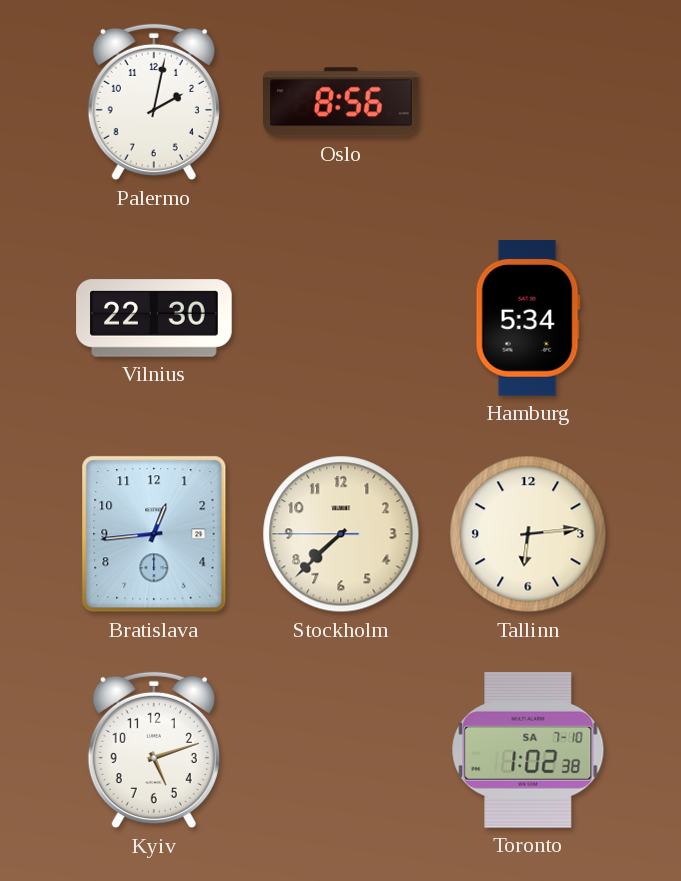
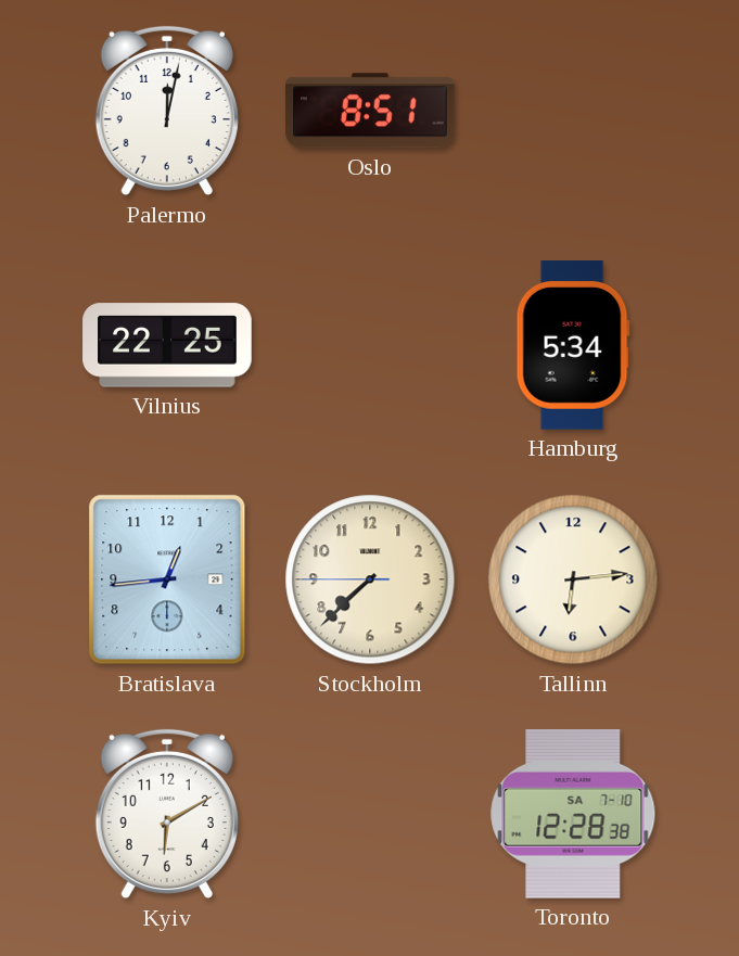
Palermo: 2:02 -> 12:02
Oslo: 8:56 -> 8:51
Vilnius: 22:30 -> 22:25
Kyiv: 5:12 -> 6:10
Toronto: 1:02 -> 12:28
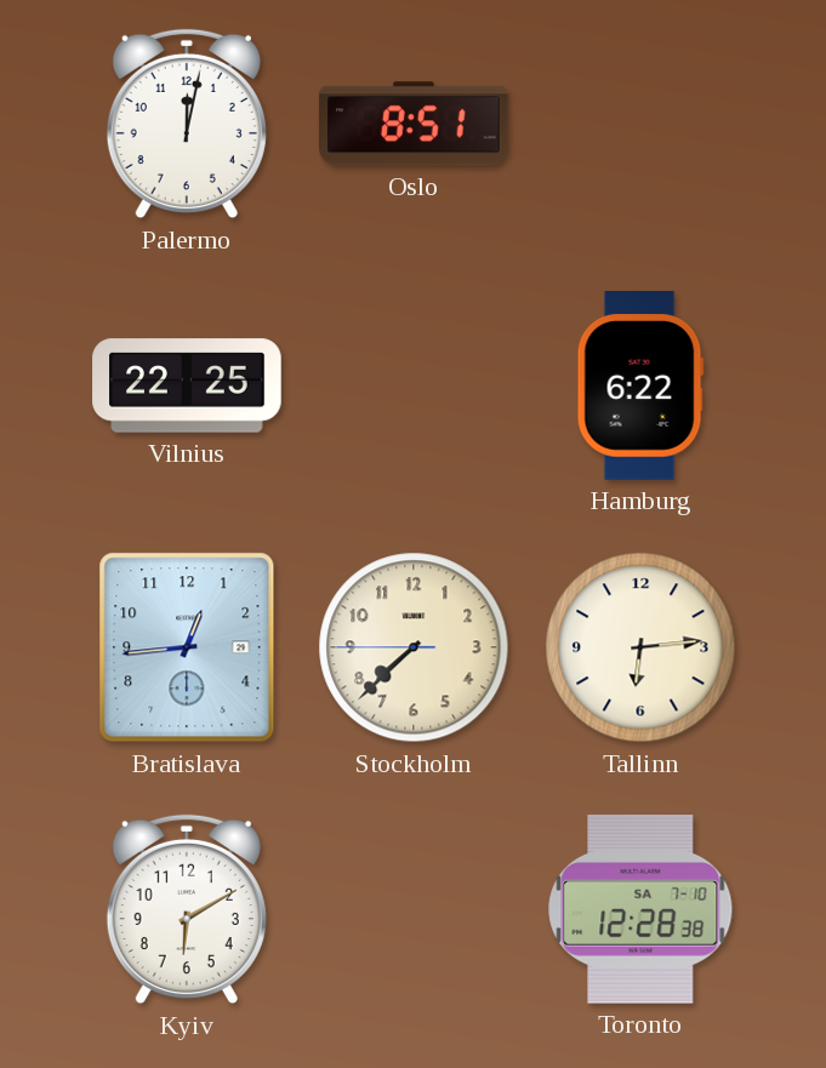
Hamburg: 5:34 -> 6:22
